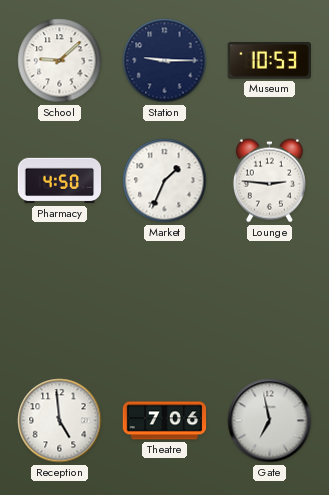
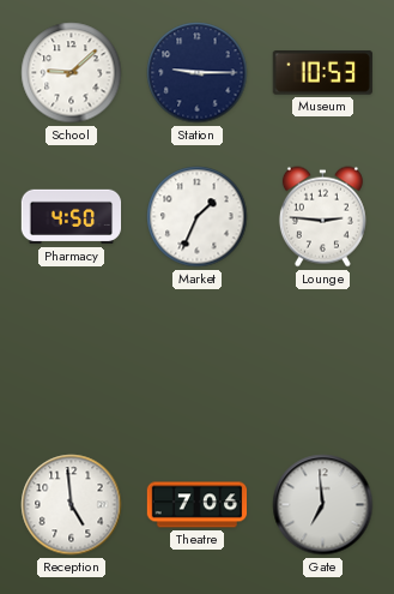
Gate: 6:58 -> 6:59
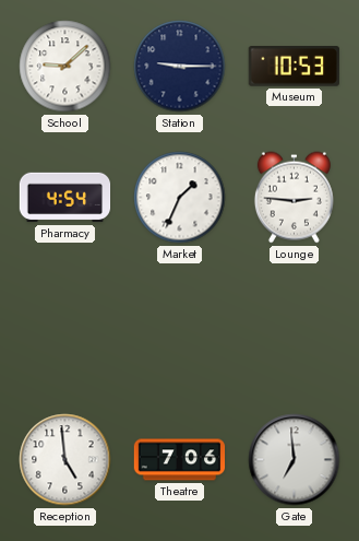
Pharmacy: 4:50 -> 4:54
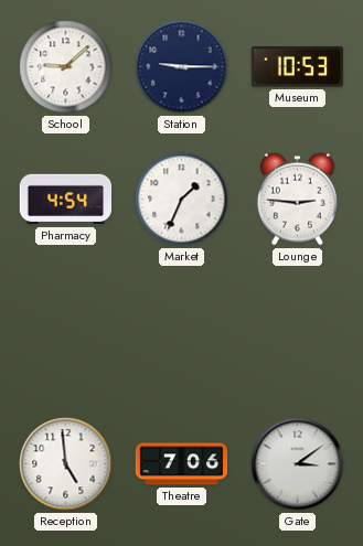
Gate: 6:59 -> 3:09
